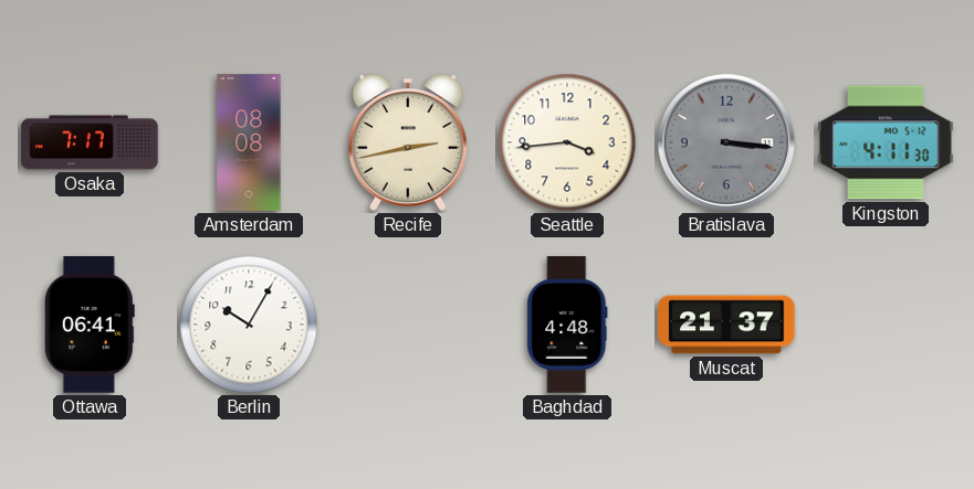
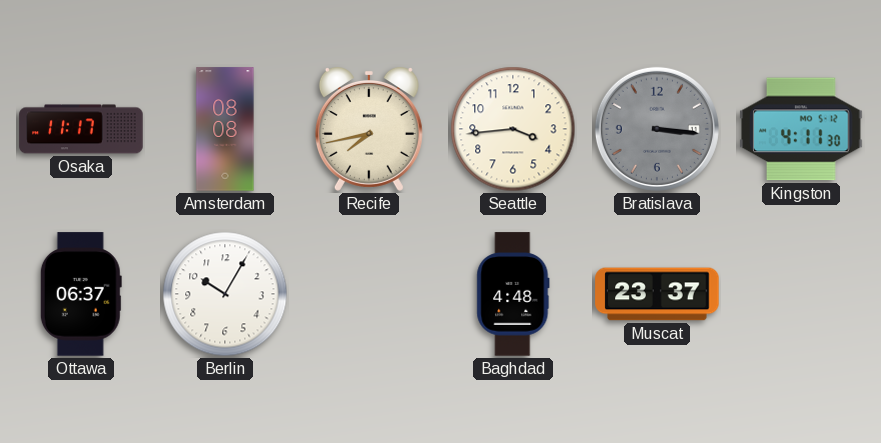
Osaka: 7:17 -> 11:17
Recife: 2:43 -> 7:43
Ottawa: 06:41 -> 06:37
Muscat: 21:37 -> 23:37
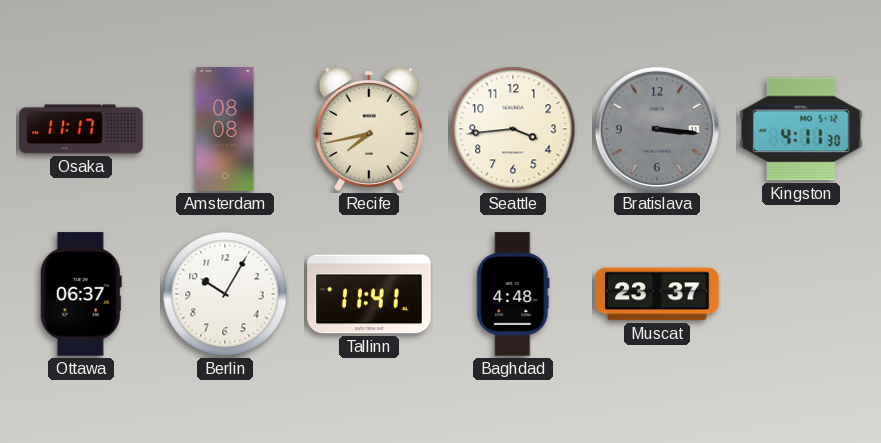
Tallinn: none -> 11:41
